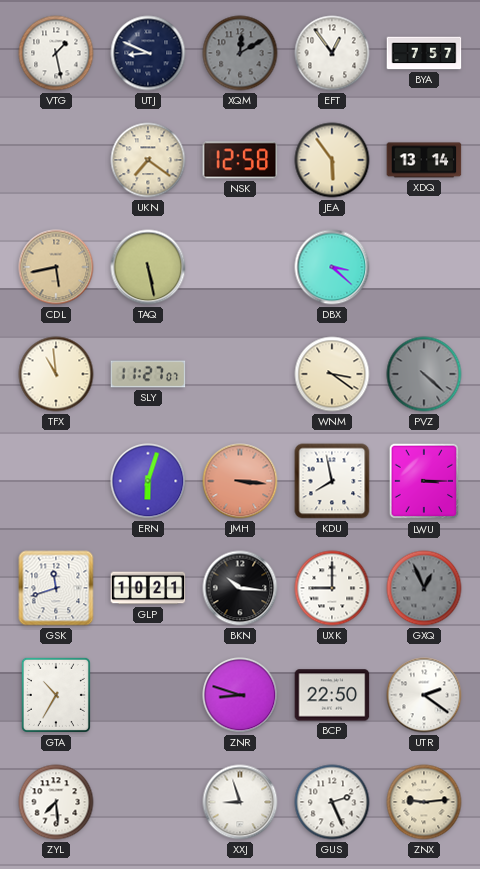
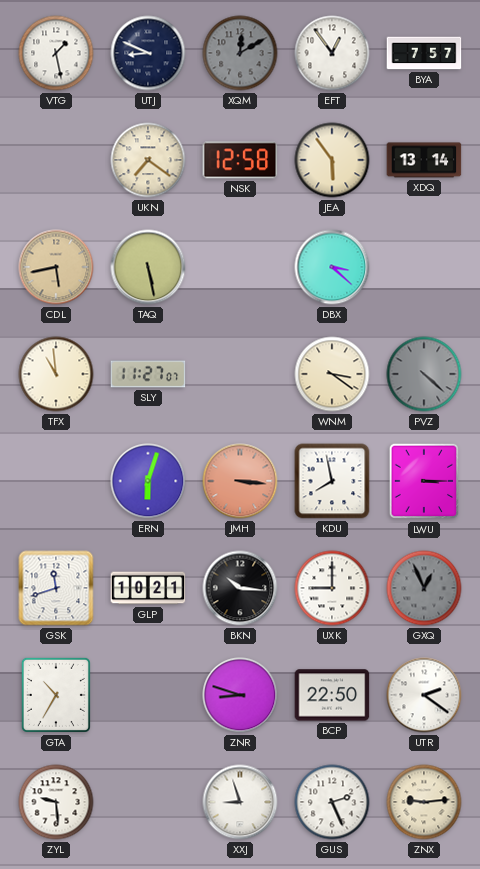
ZYL: 7:29 -> 9:29
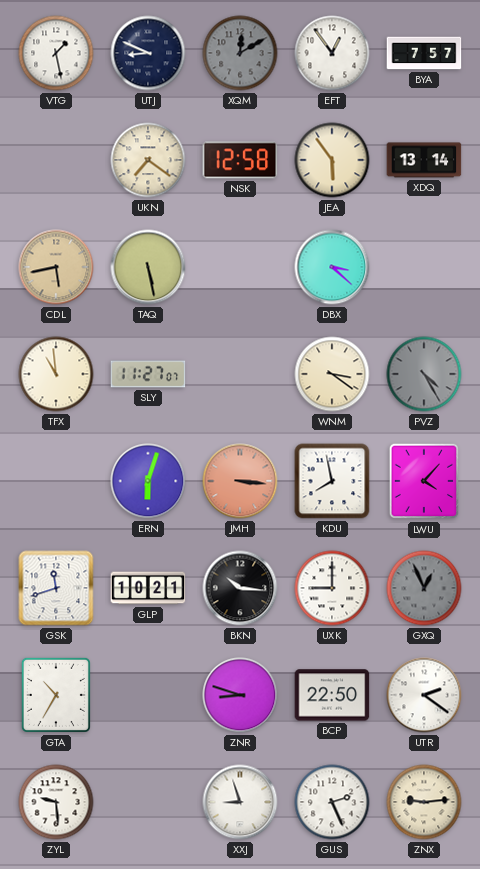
PVZ: 4:22 -> 4:25
LWU: 3:15 -> 4:07
